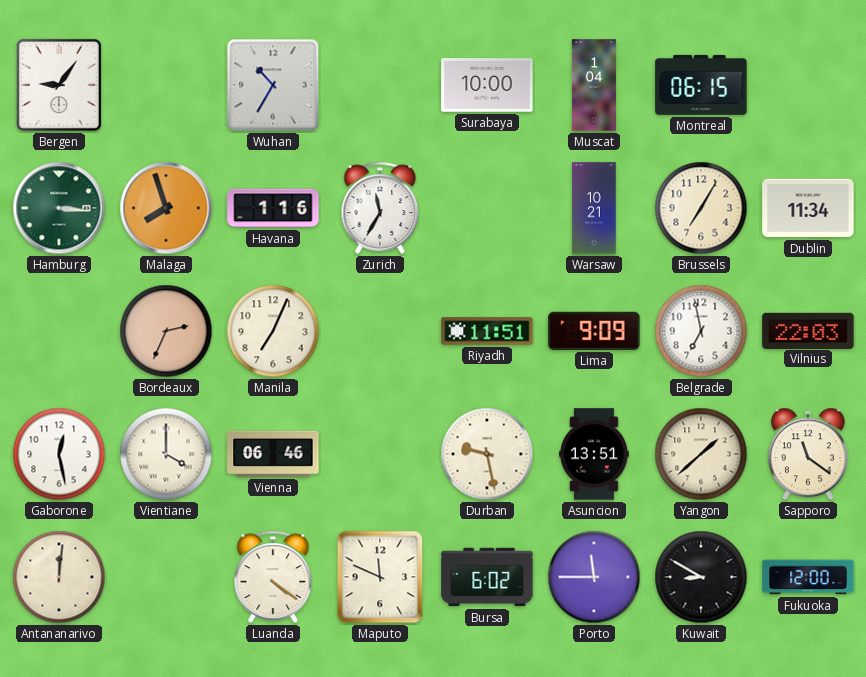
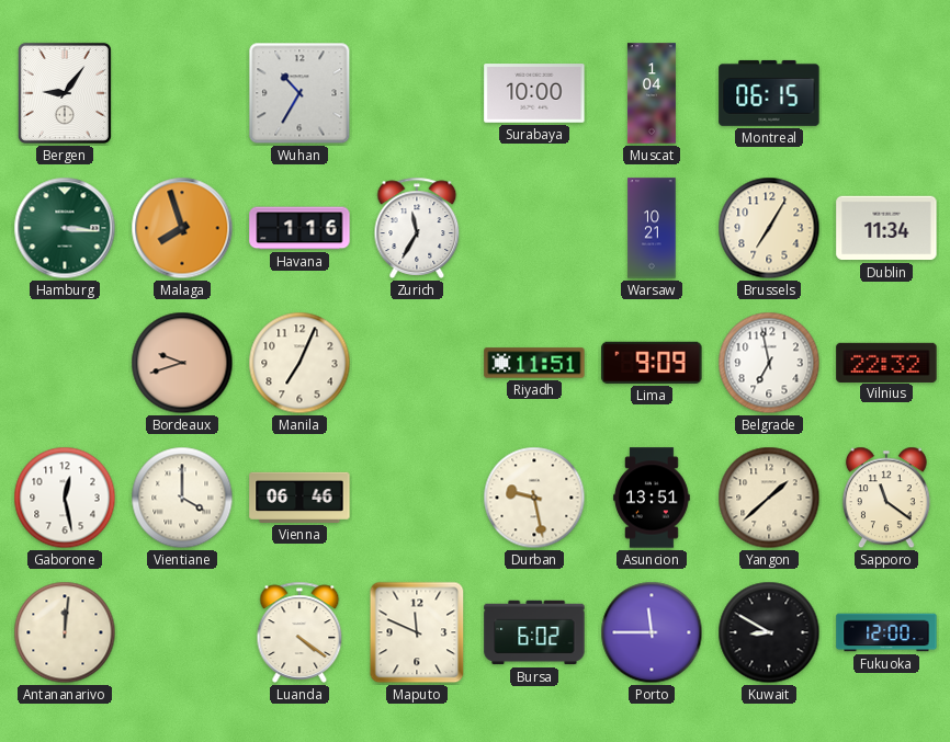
Bordeaux: 2:34 -> 9:42
Vilnius: 22:03 -> 22:32
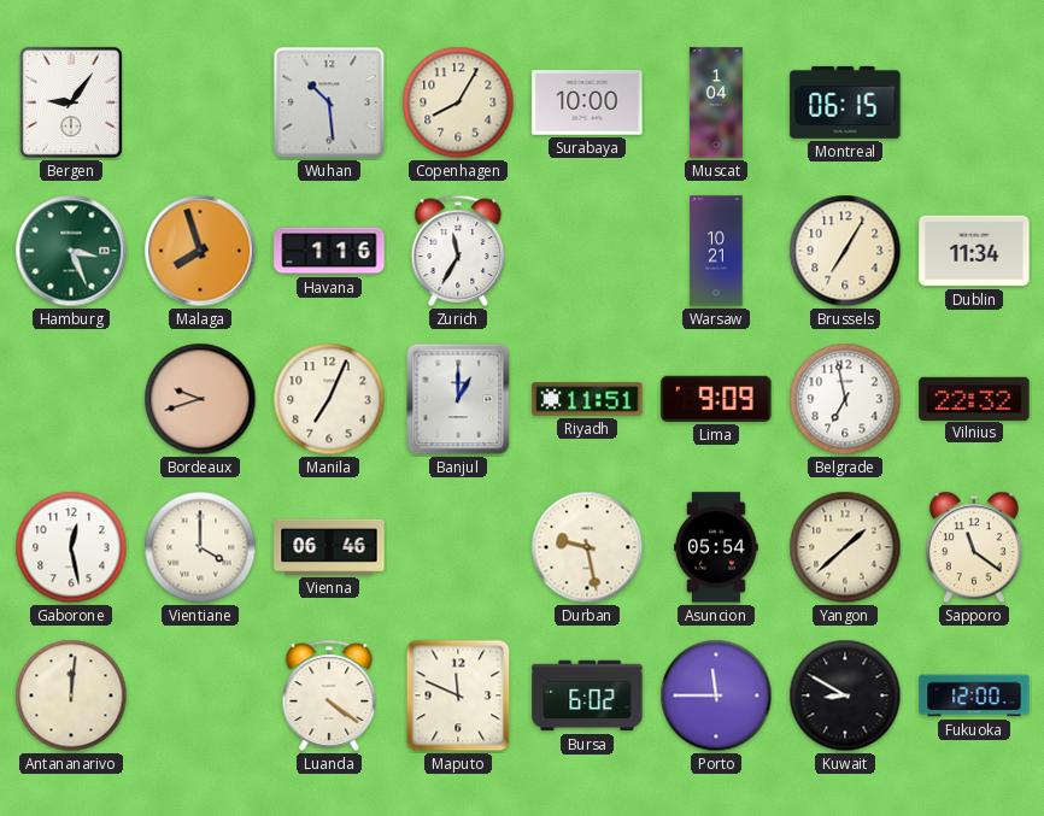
Wuhan: 10:35 -> 10:29
Copenhagen: none -> 8:05
Hamburg: 3:16 -> 3:26
Banjul: none -> 1:00
Asuncion: 13:51 -> 05:54
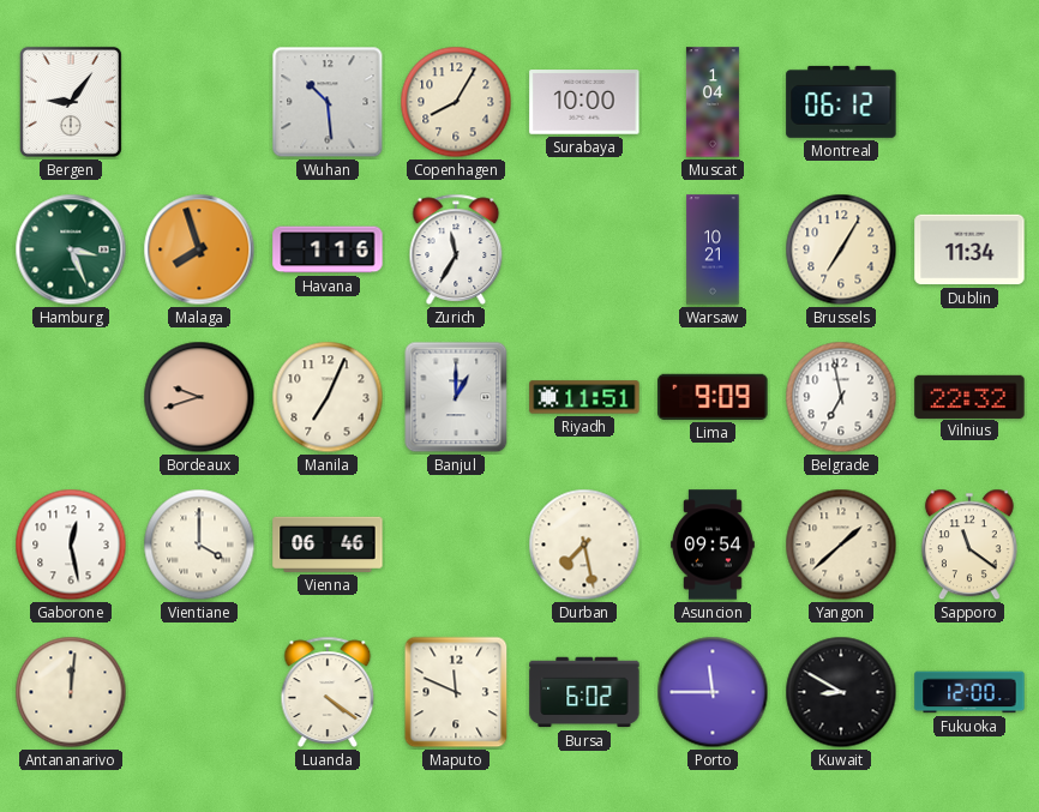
Montreal: 06:15 -> 06:12
Durban: 9:28 -> 7:28
Asuncion: 05:54 -> 09:54
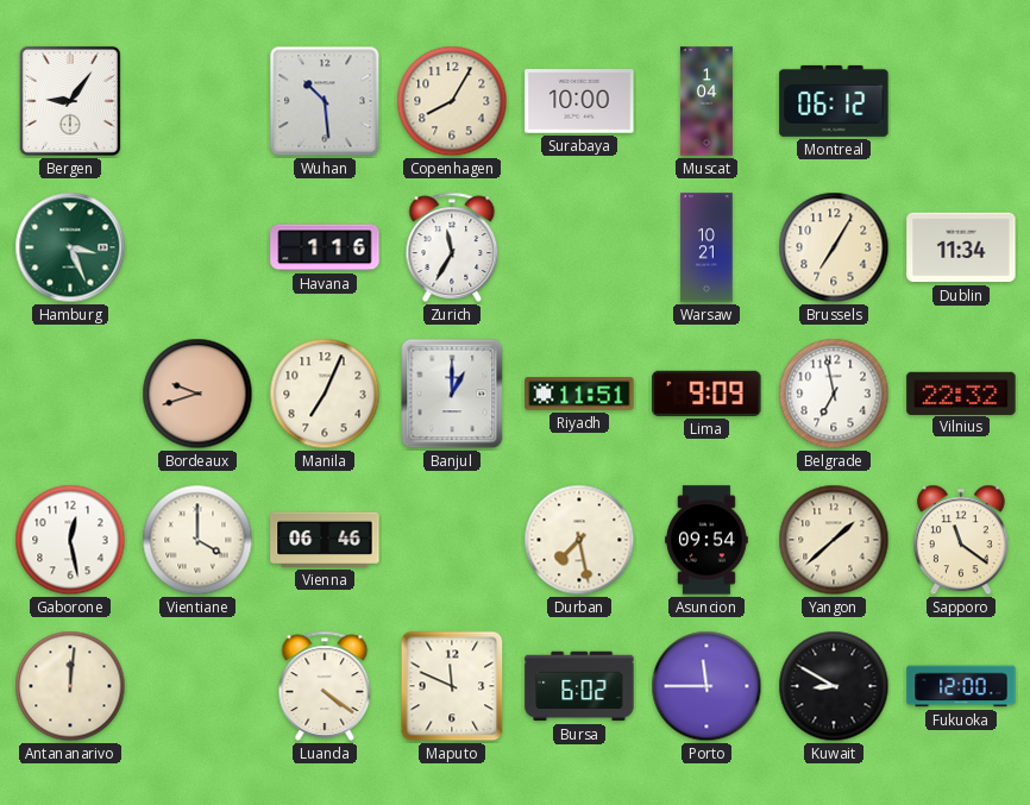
Malaga: 7:57 -> none
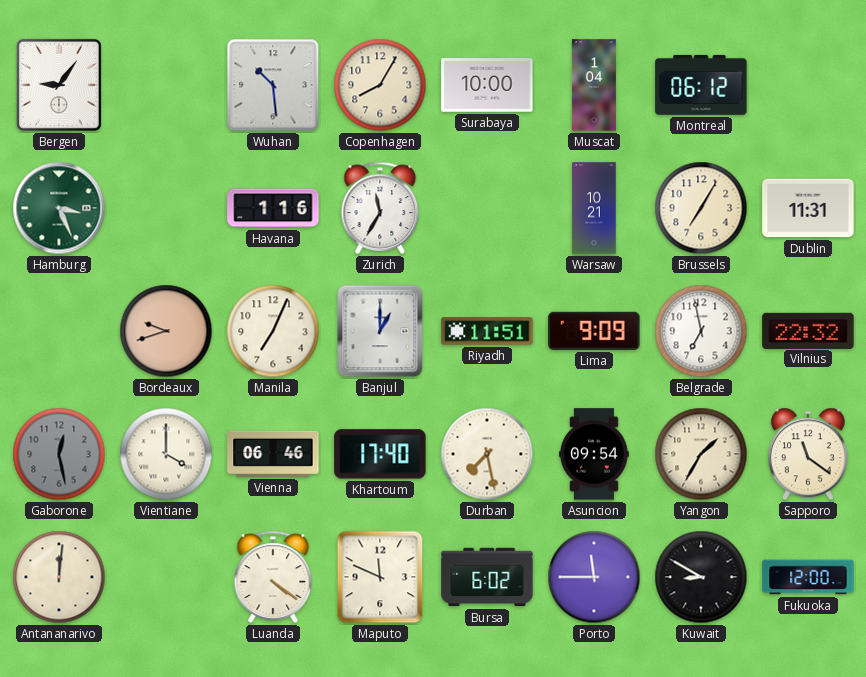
Dublin: 11:34 -> 11:31
Gaborone dial: white -> grey
Khartoum: none -> 17:40
Yangon: 1:38 -> 1:35
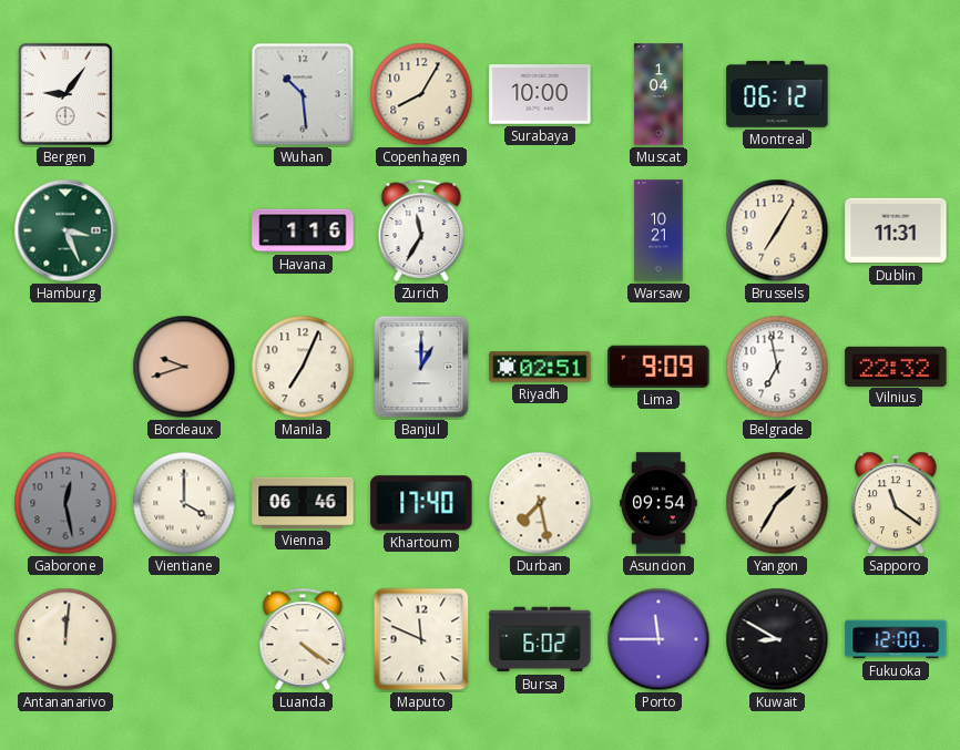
Riyadh: 11:51 -> 02:51
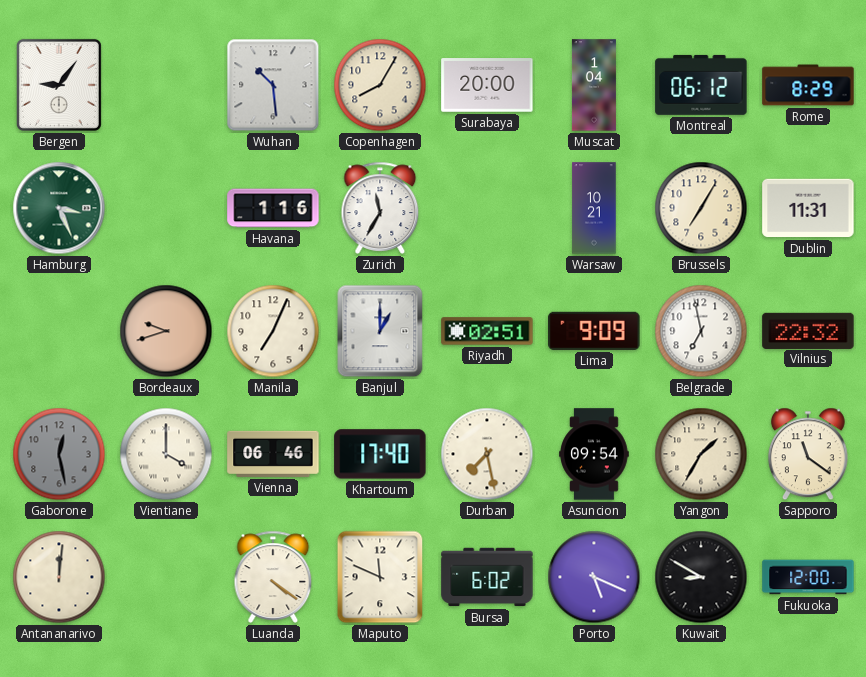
Surabaya: 10:00 -> 20:00
Rome: none -> 8:29
Porto: 11:45 -> 5:19
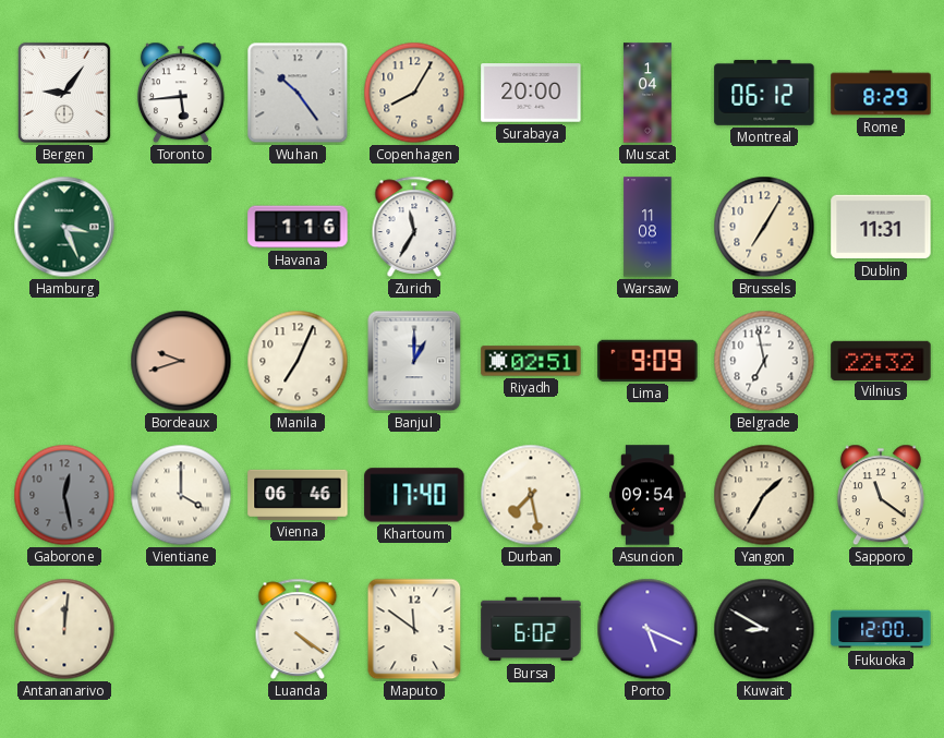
Toronto: none -> 5:44
Wuhan: 10:29 -> 10:24
Warsaw: 10:21 -> 11:08
Maputo: 11:49 -> 11:51
